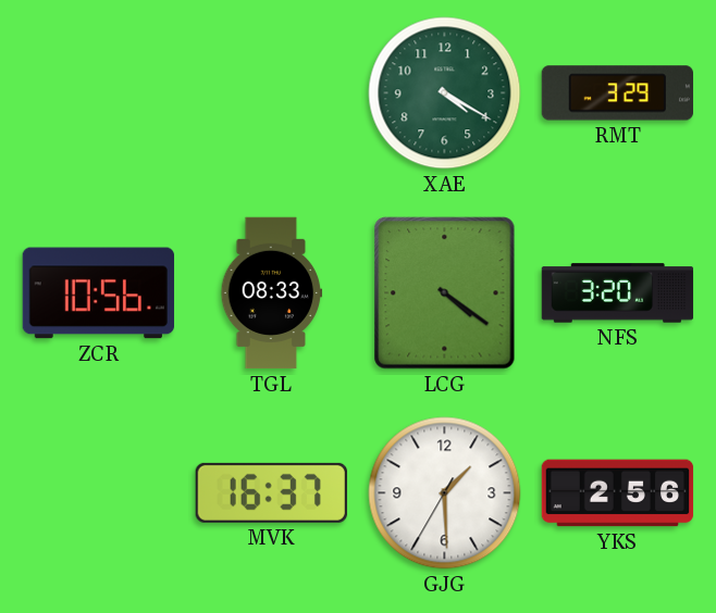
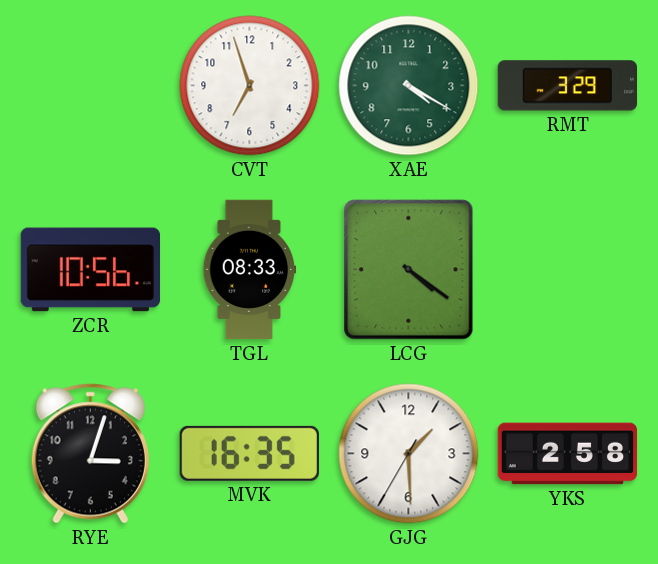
CVT: none -> 6:57
NFS: 3:20 -> none
RYE: none -> 3:03
MVK: 16:37 -> 16:35
YKS: 2:56 -> 2:58
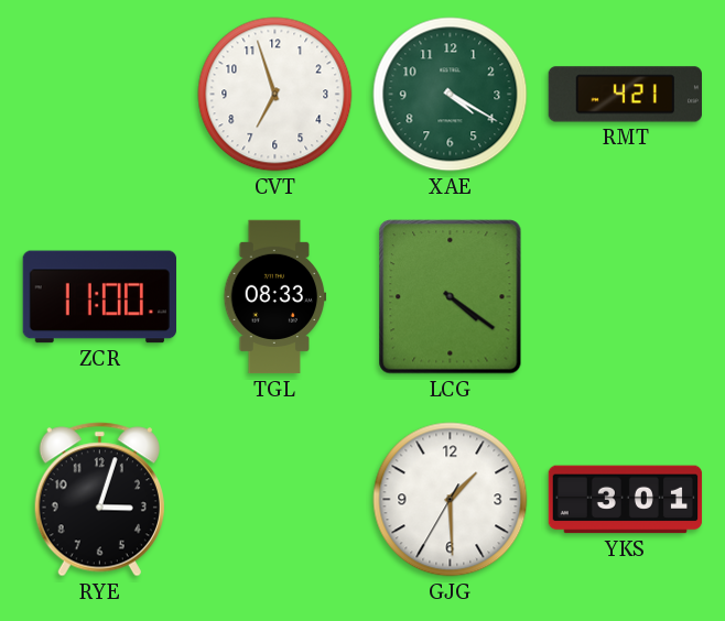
RMT: 3:29 -> 4:21
ZCR: 10:56 -> 11:00
MVK: 16:35 -> none
YKS: 2:58 -> 3:01
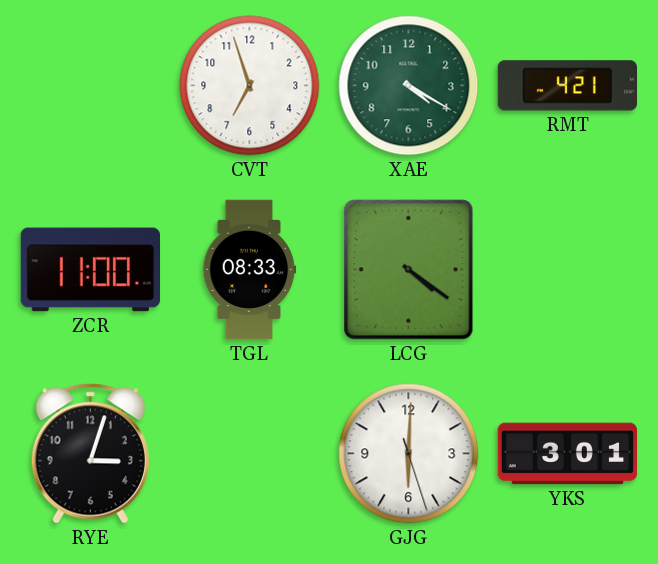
GJG: 1:29 -> 6:00
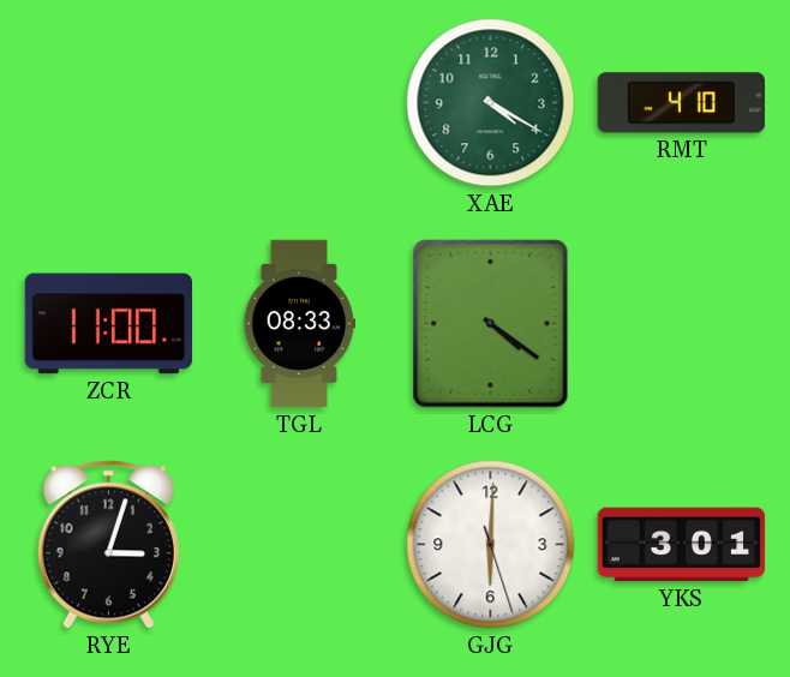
CVT: 6:57 -> none
RMT: 4:21 -> 4:10
